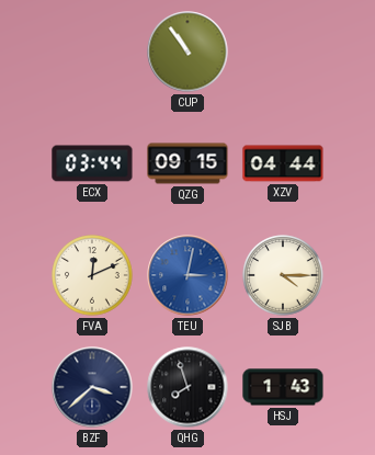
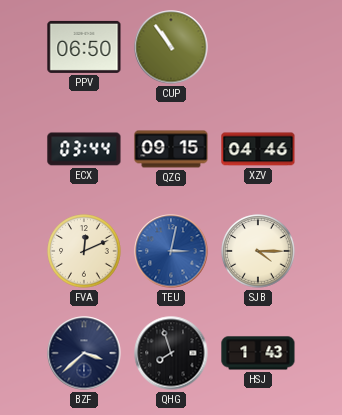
PPV: none -> 06:50
XZV: 04:44 -> 04:46
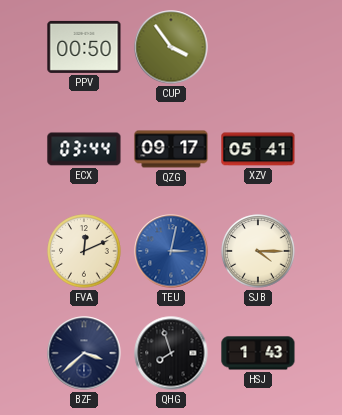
PPV: 06:50 -> 00:50
CUP: 10:54 -> 3:54
QZG: 09:15 -> 09:17
XZV: 04:46 -> 05:41
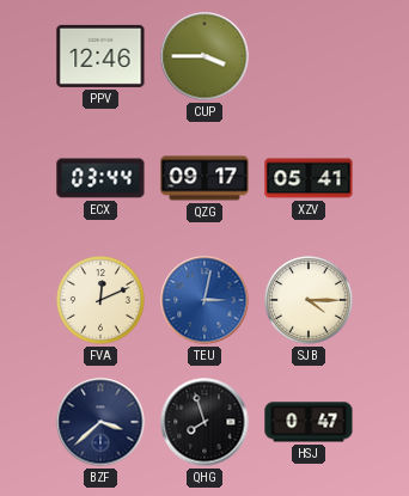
PPV: 00:50 -> 12:46
CUP: 3:54 -> 3:45
HSJ: 1:43 -> 0:47
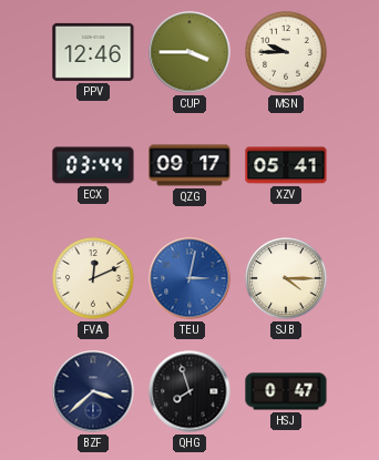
MSN: none -> 9:45
